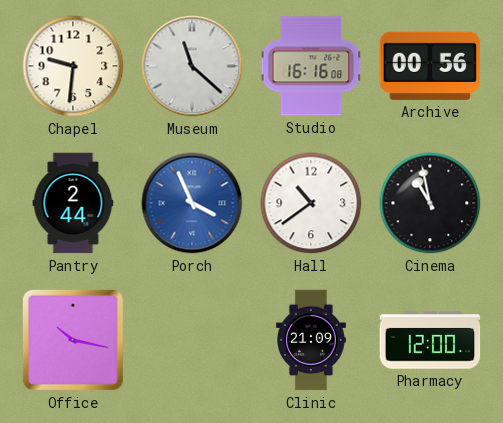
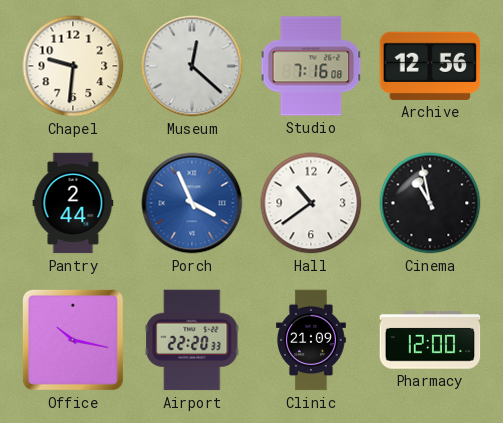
Museum: 11:22 -> 12:22
Studio: 16:16 -> 7:16
Archive: 00:56 -> 12:56
Airport: none -> 22:20
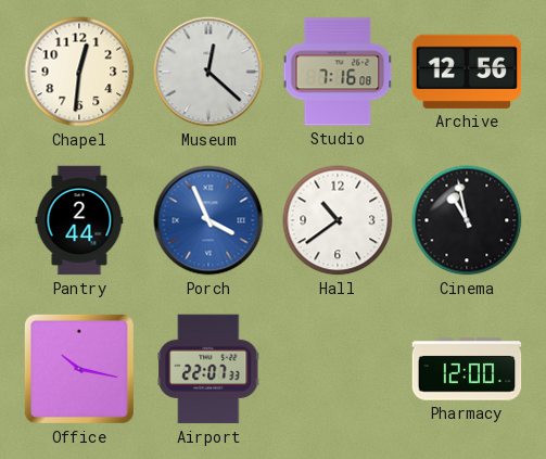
Chapel: 9:31 -> 12:31
Airport: 22:20 -> 22:07
Clinic: 21:09 -> none
